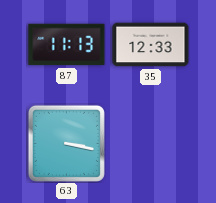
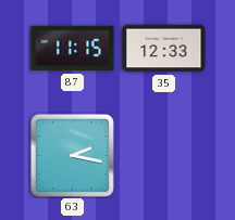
87: 11:13 -> 11:15
63: 3:17 -> 2:17
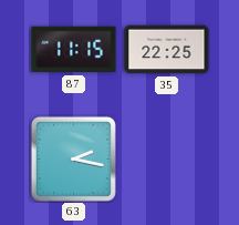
35: 12:33 -> 22:25
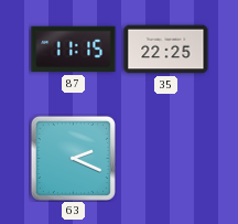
63: 2:17 -> 2:19
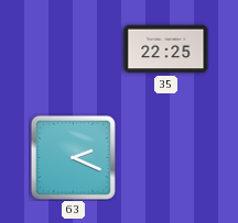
87: 11:15 -> none
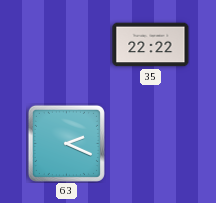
35: 22:25 -> 22:22
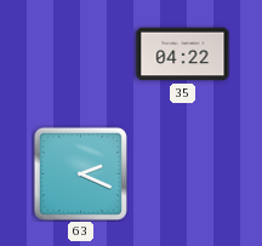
35: 22:22 -> 04:22
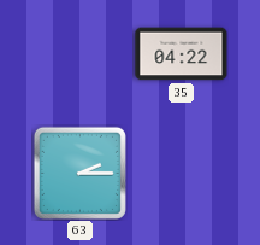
63: 2:19 -> 2:15
